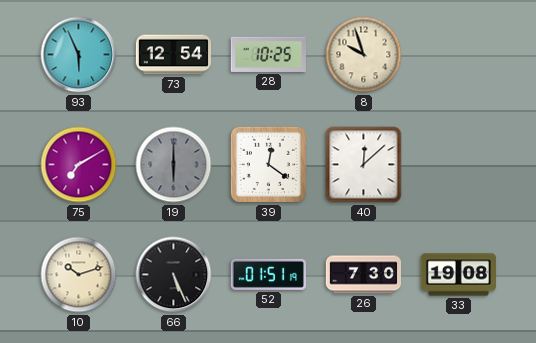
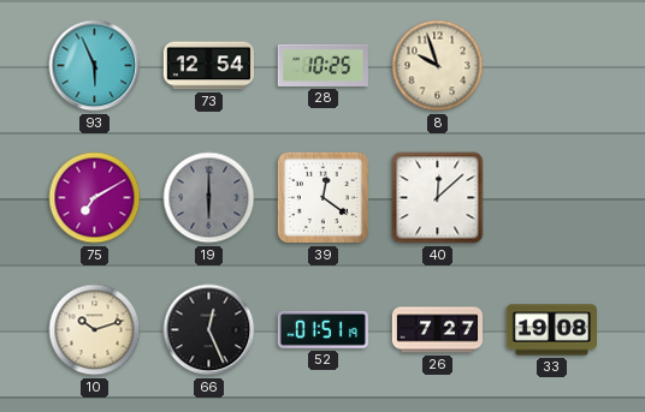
66: 5:26 -> 12:26
26: 7:30 -> 7:27
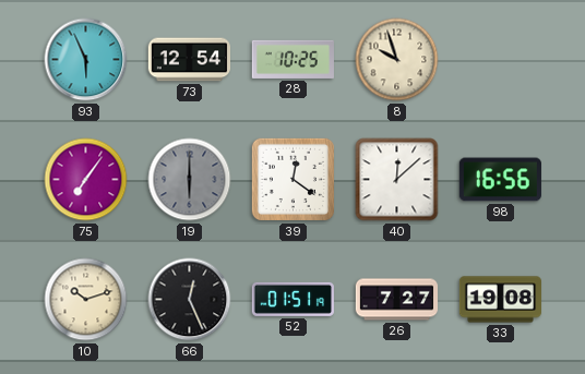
75: 7:10 -> 7:06
98: none -> 16:56
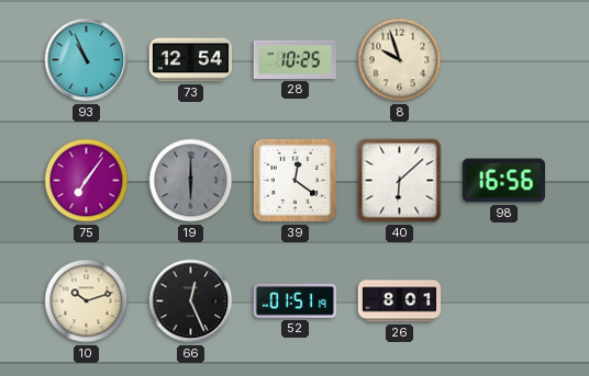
93: 5:56 -> 10:56
40: 12:08 -> 6:08
26: 7:27 -> 8:01
33: 19:08 -> none
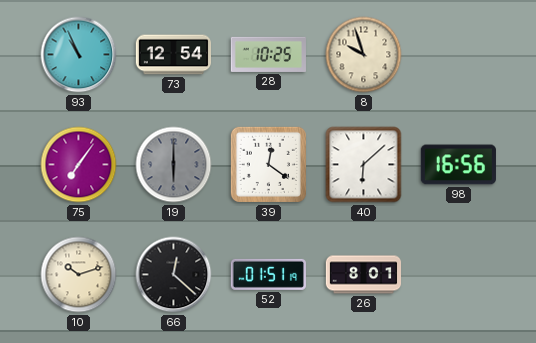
66: 12:26 -> 12:22
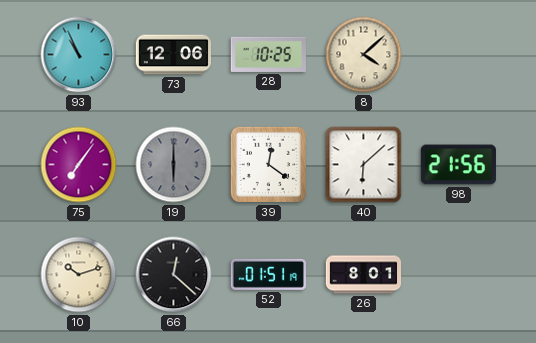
73: 12:54 -> 12:06
8: 9:57 -> 4:08
98: 16:56 -> 21:56
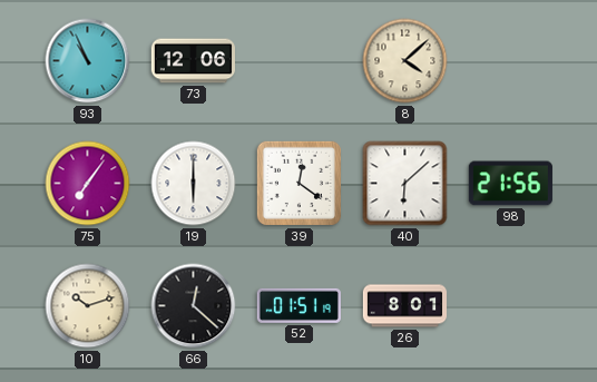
28: 10:25 -> none
19 dial: grey -> white
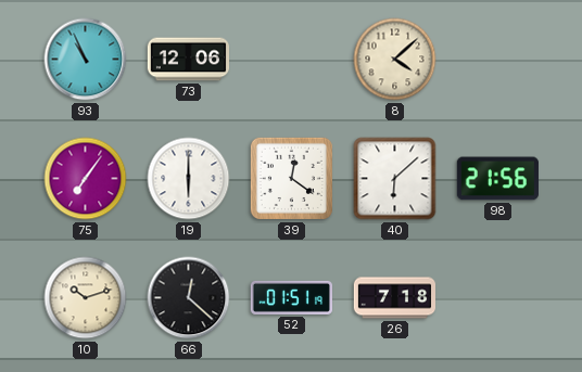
26: 8:01 -> 7:18
